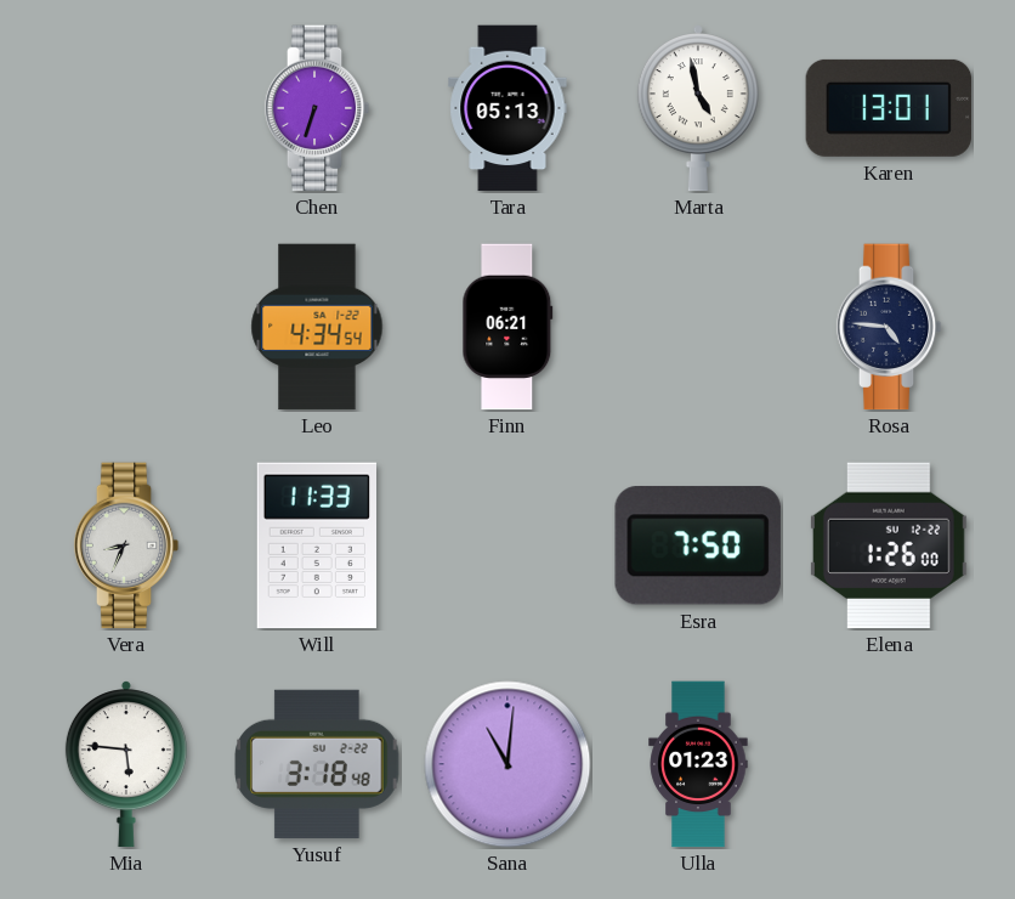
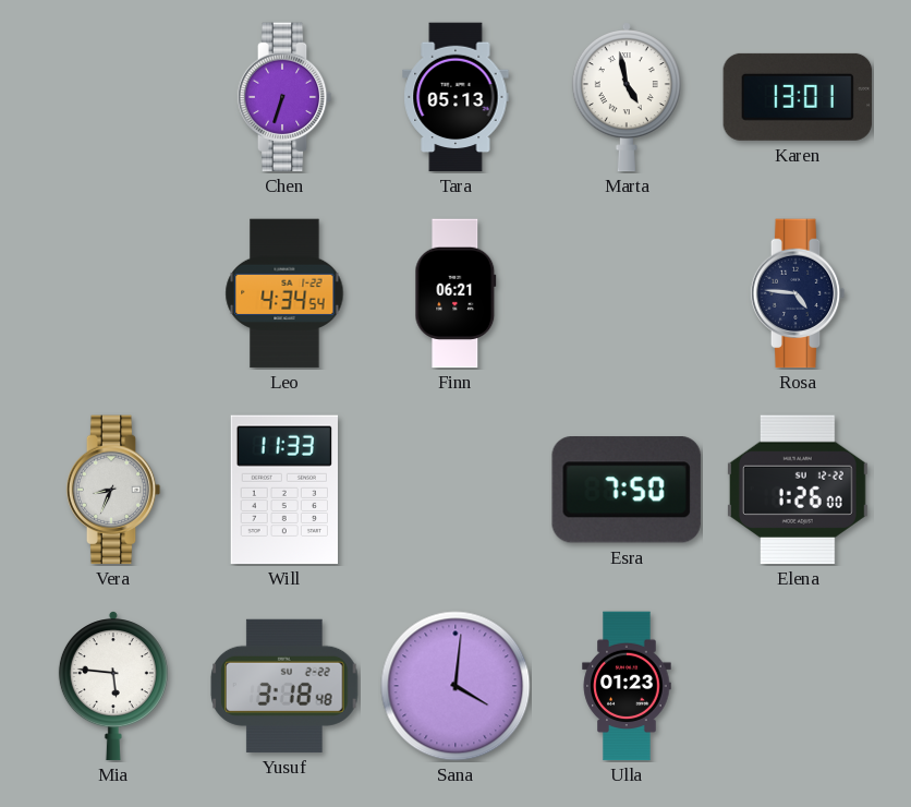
Sana: 11:01 -> 4:01
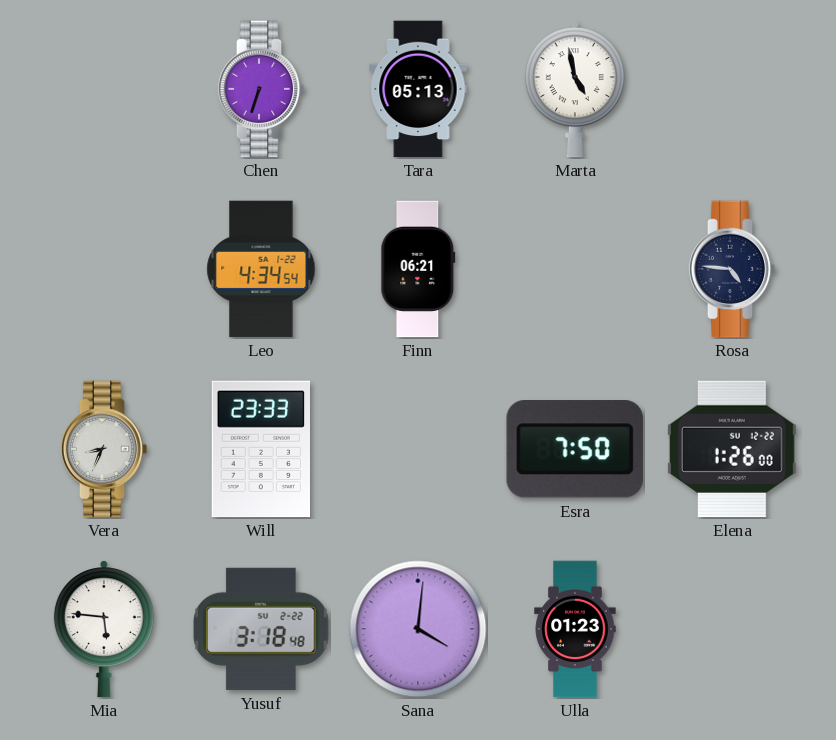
Karen: 13:01 -> none
Will: 11:33 -> 23:33
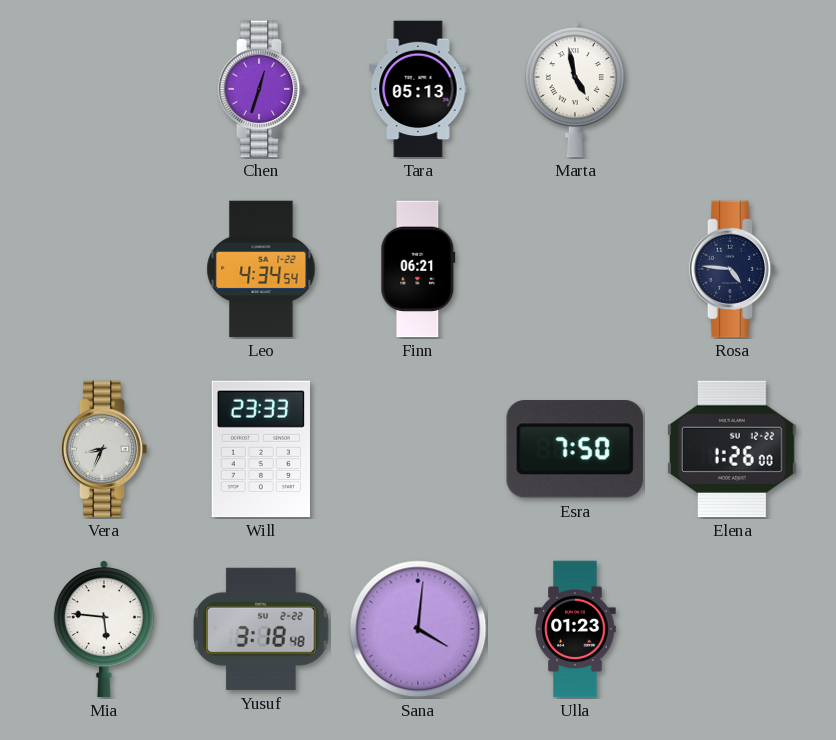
Chen: 6:33 -> 12:33
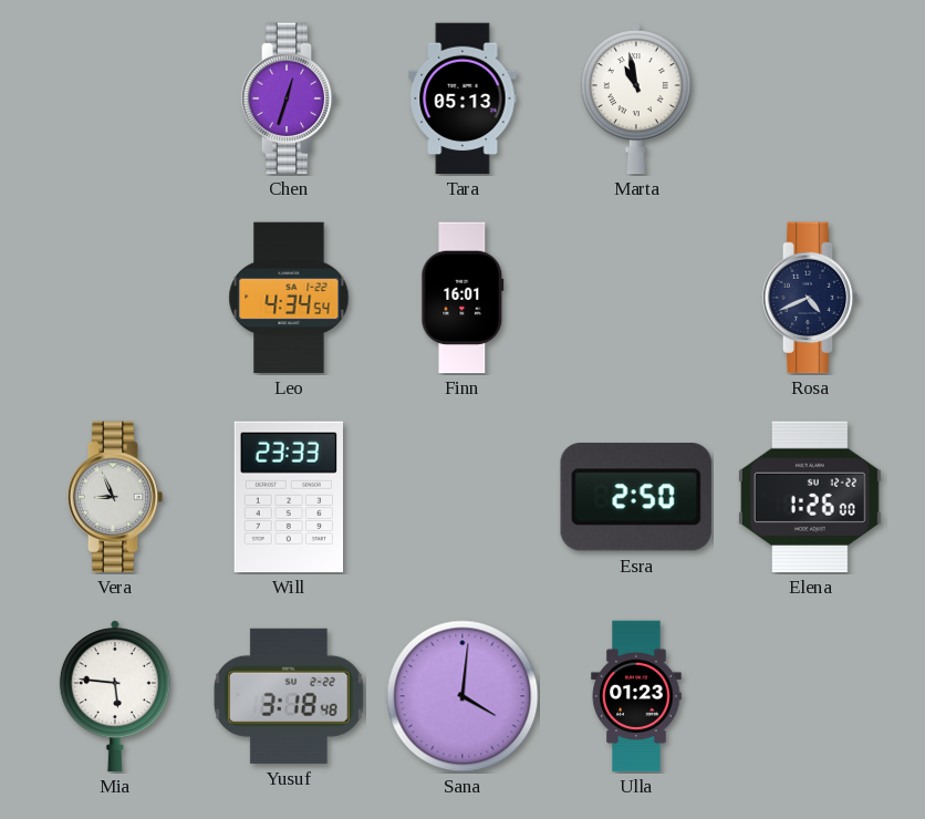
Marta: 4:58 -> 10:58
Finn: 06:21 -> 16:01
Rosa: 4:46 -> 4:41
Vera: 8:34 -> 8:56
Esra: 7:50 -> 2:50
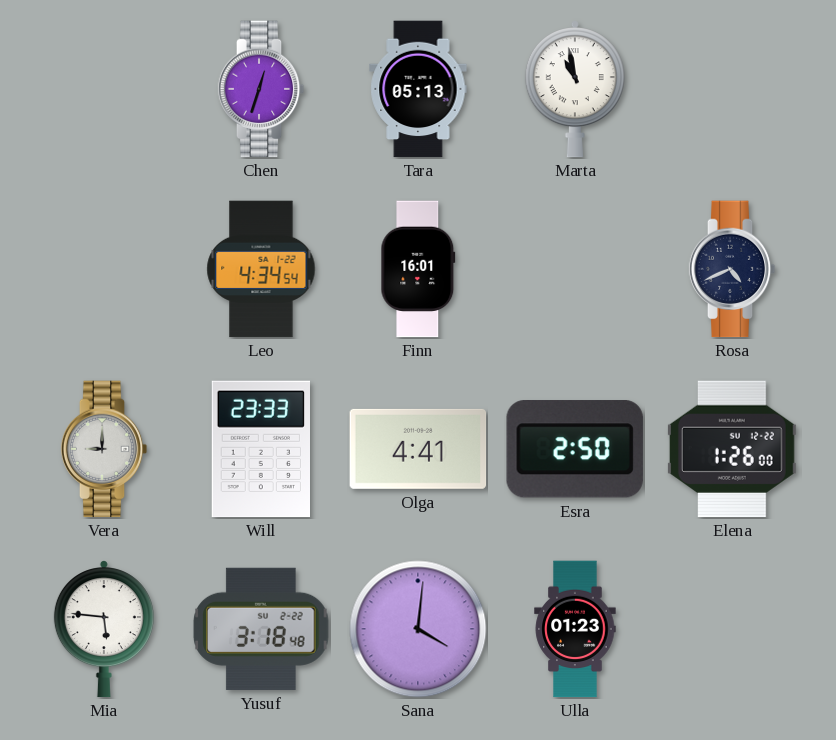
Vera: 8:56 -> 9:00
Olga: none -> 4:41
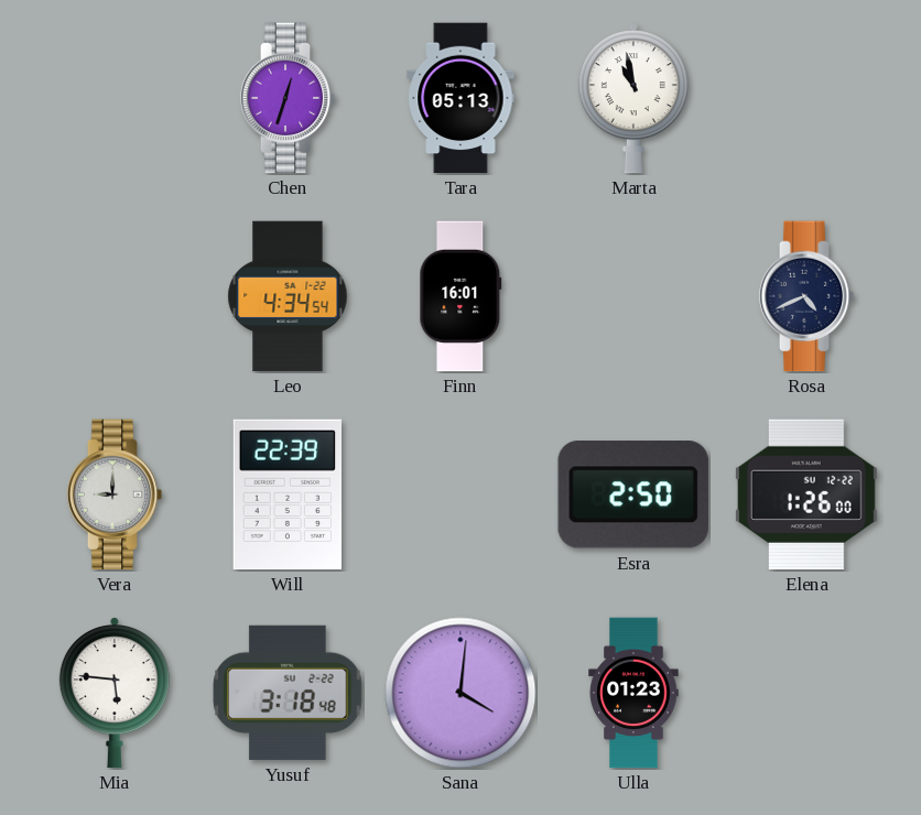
Will: 23:33 -> 22:39
Olga: 4:41 -> none
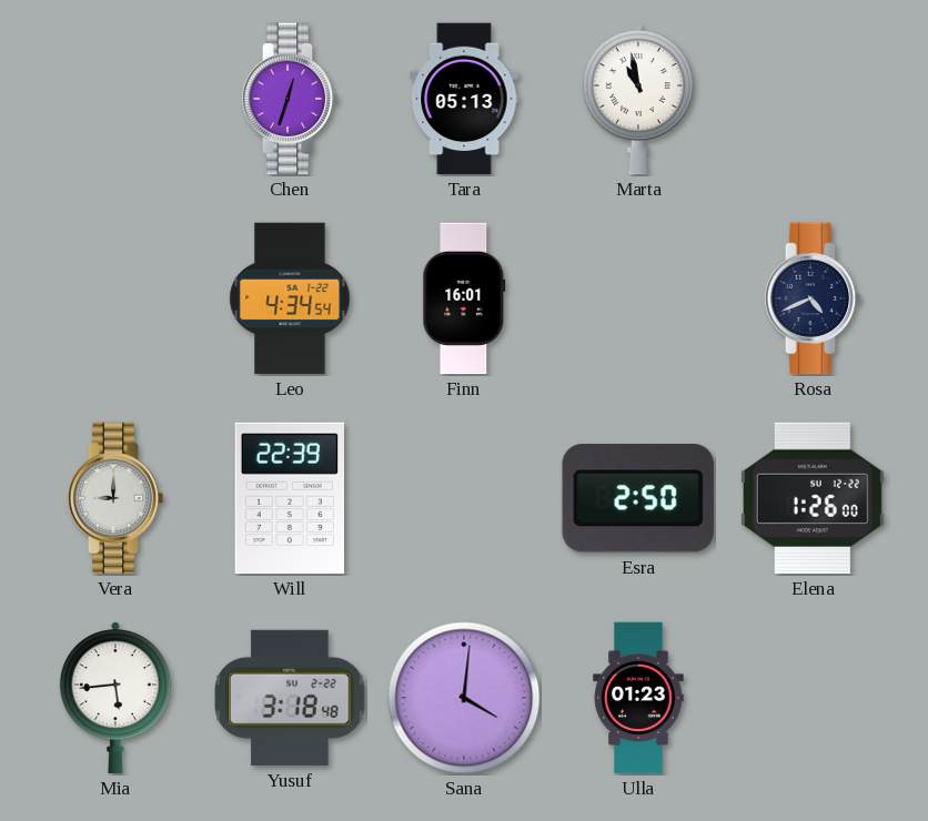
Mia: 5:46 -> 5:44
